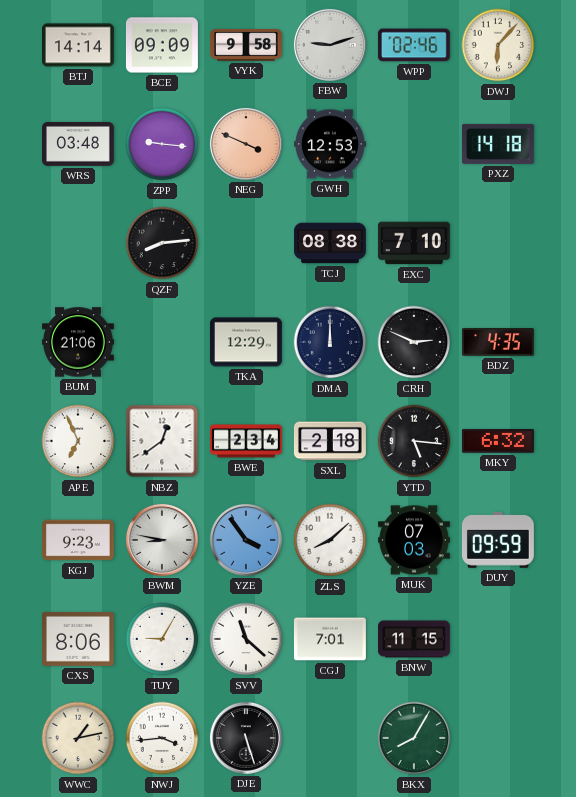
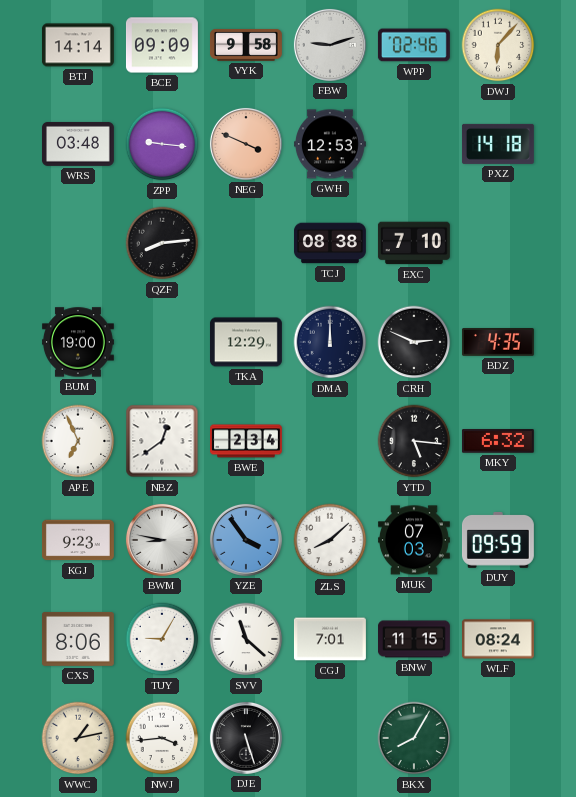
BUM: 21:06 -> 19:00
SXL: 2:18 -> none
WLF: none -> 08:24
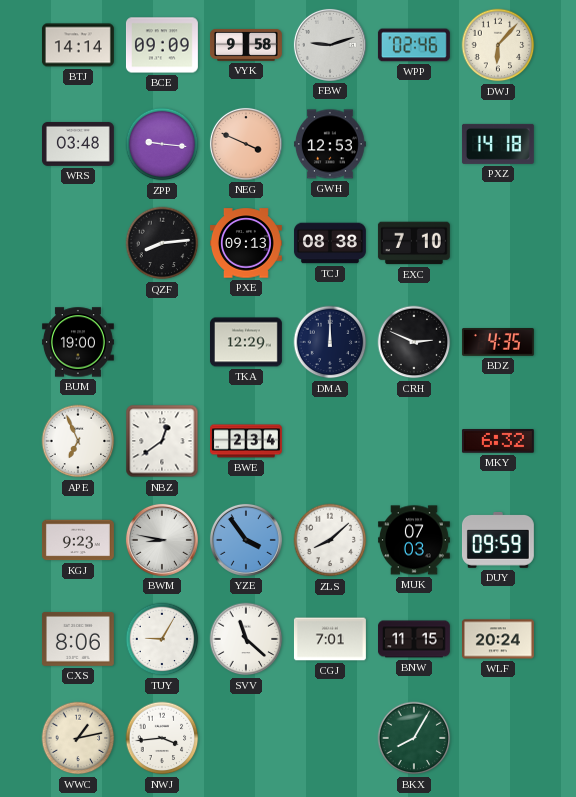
PXE: none -> 09:13
YTD: 5:16 -> none
WLF: 08:24 -> 20:24
DJE: 5:27 -> none
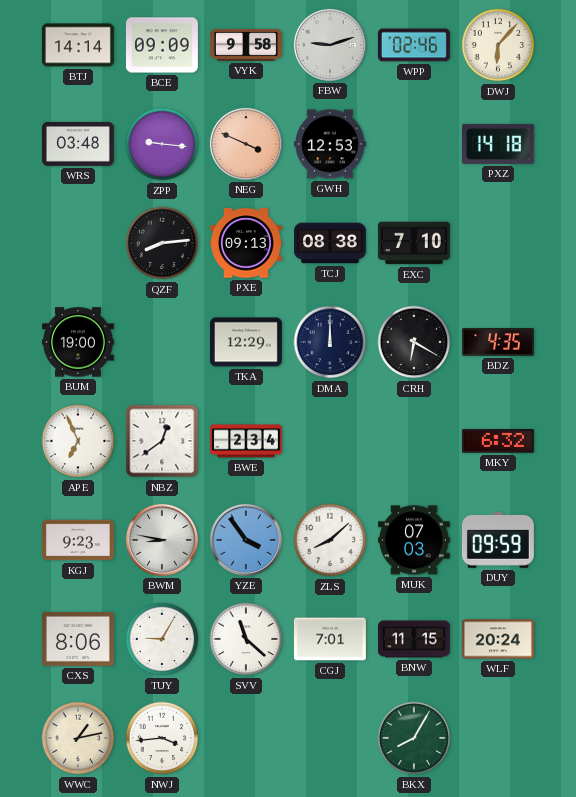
CRH: 2:49 -> 6:20
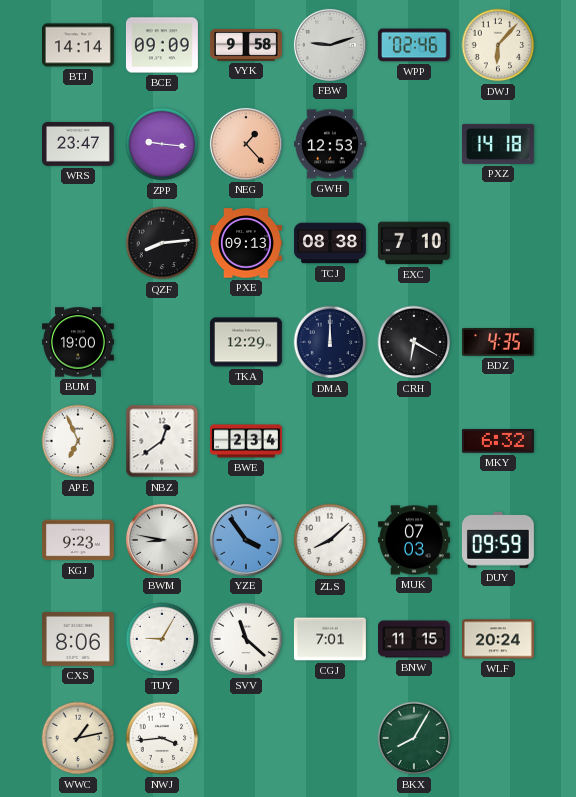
WRS: 03:48 -> 23:47
NEG: 3:49 -> 1:23
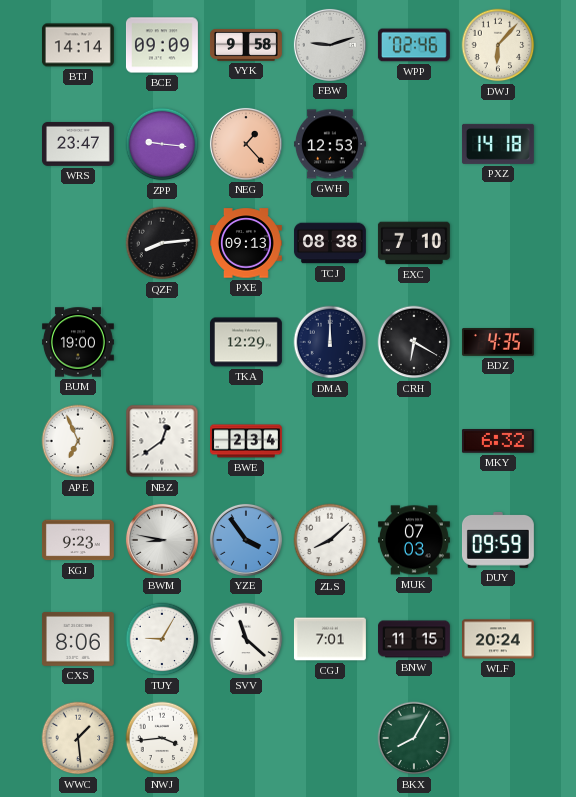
WWC: 1:13 -> 1:29
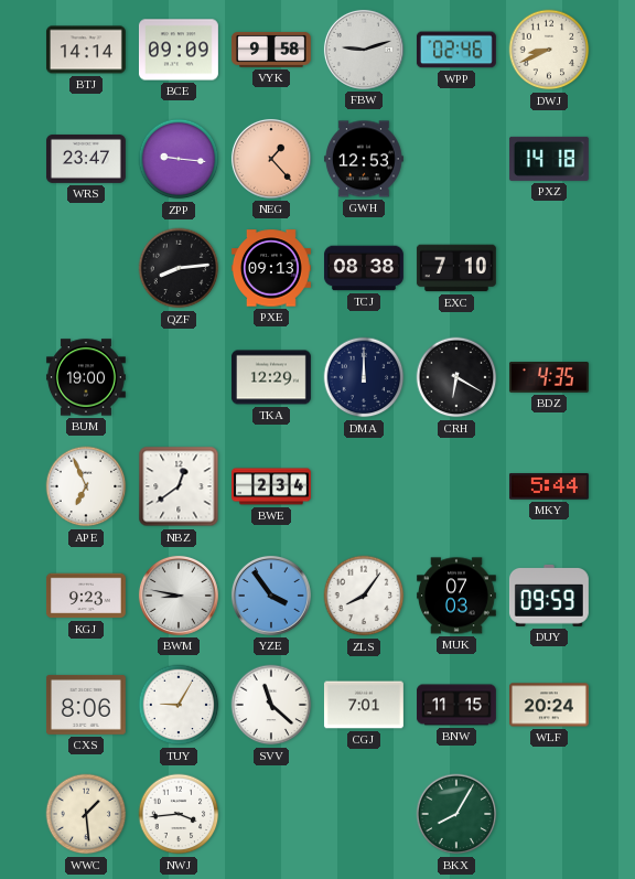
DWJ: 6:07 -> 8:41
MKY: 6:32 -> 5:44
ZLS: 8:08 -> 8:06
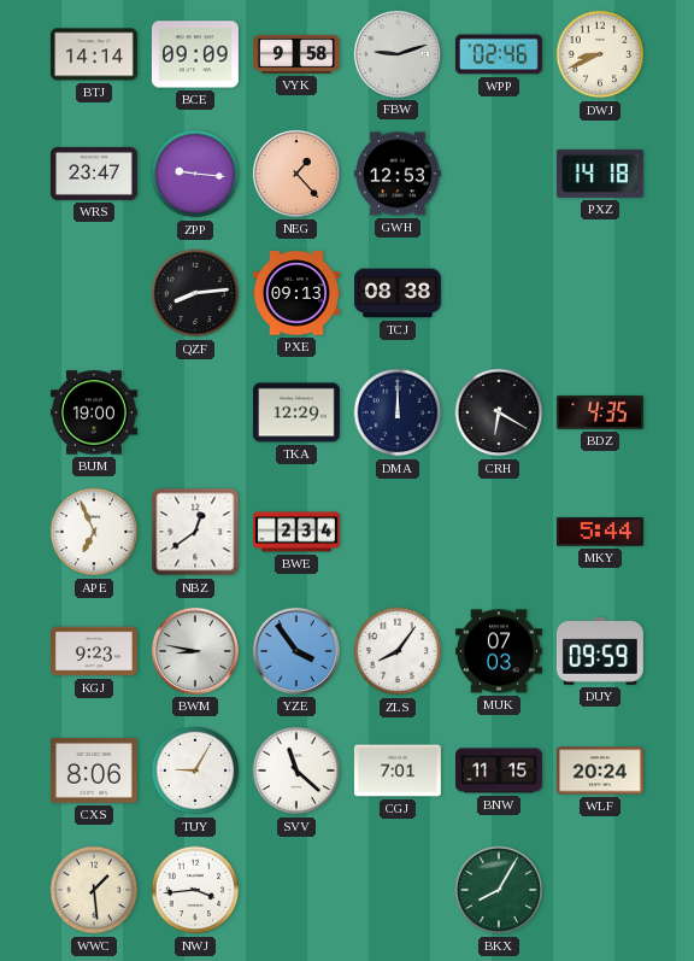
EXC: 7:10 -> none
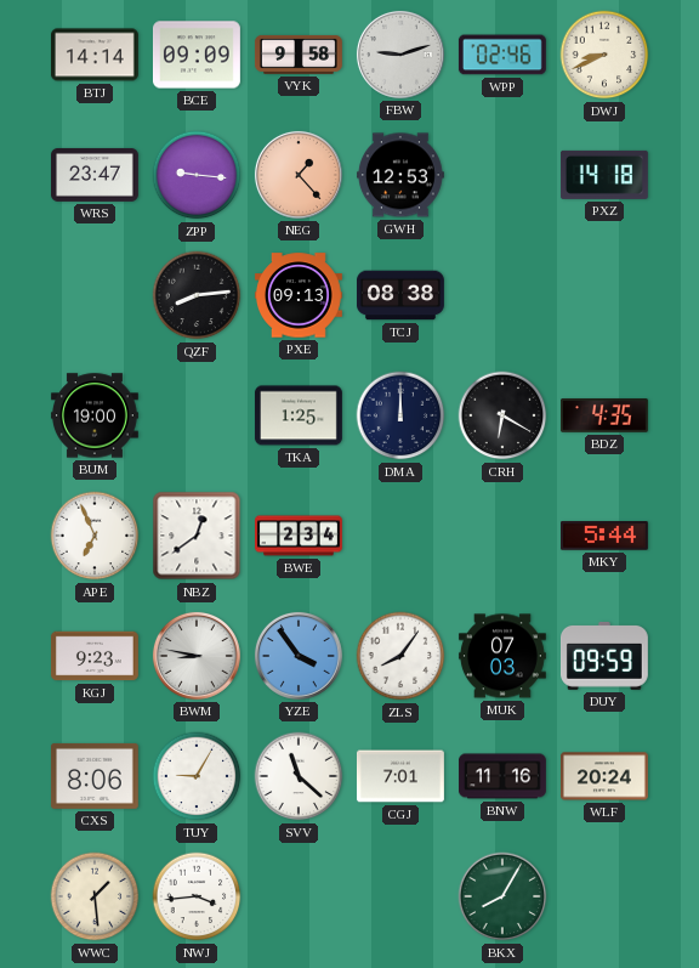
TKA: 12:29 -> 1:25
BNW: 11:15 -> 11:16
